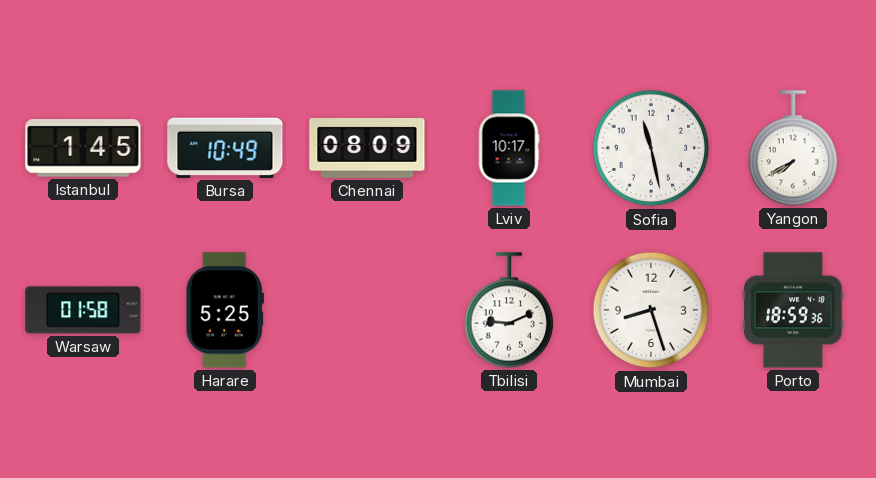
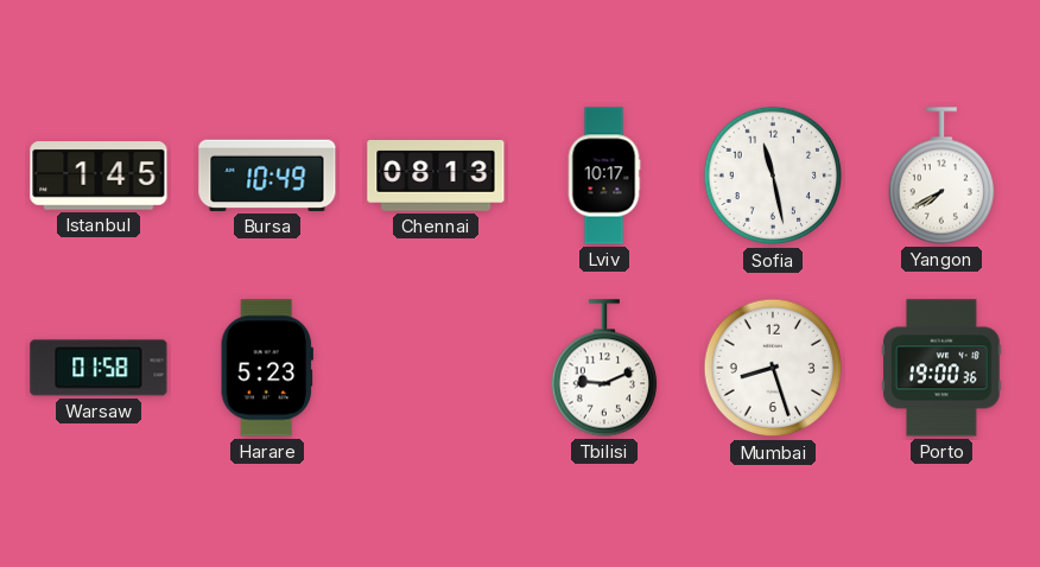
Chennai: 08:09 -> 08:13
Harare: 5:25 -> 5:23
Porto: 18:59 -> 19:00
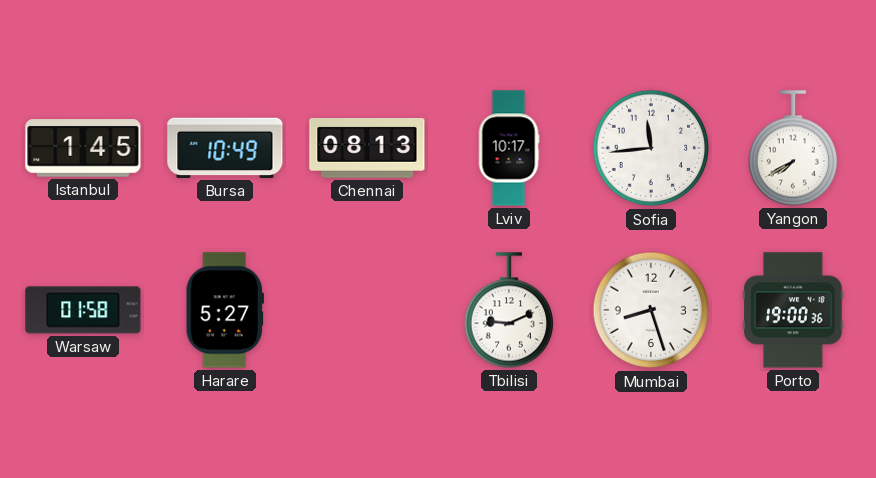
Sofia: 11:28 -> 11:44
Harare: 5:23 -> 5:27
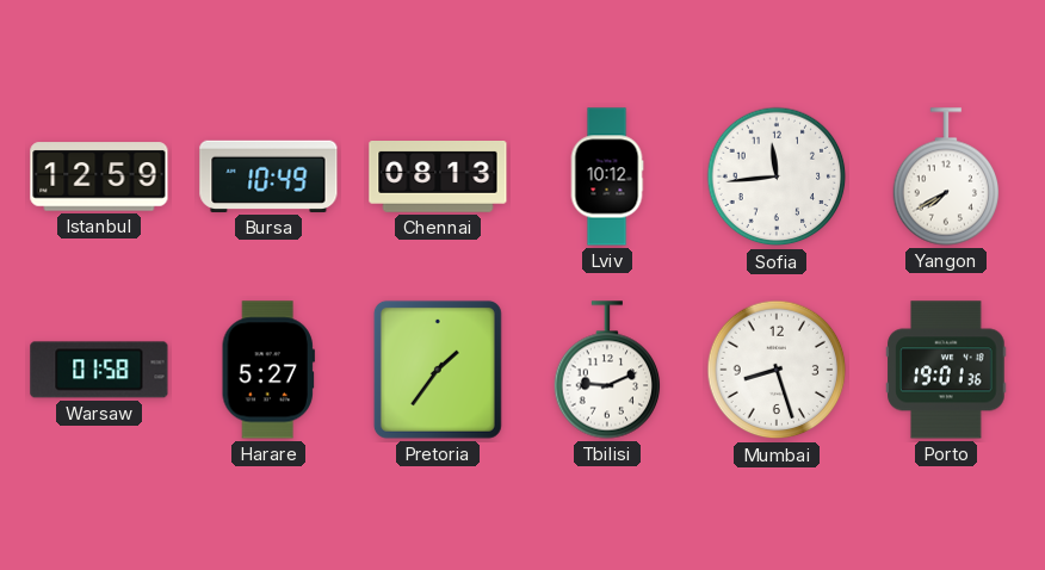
Istanbul: 1:45 -> 12:59
Lviv: 10:17 -> 10:12
Pretoria: none -> 1:36
Porto: 19:00 -> 19:01
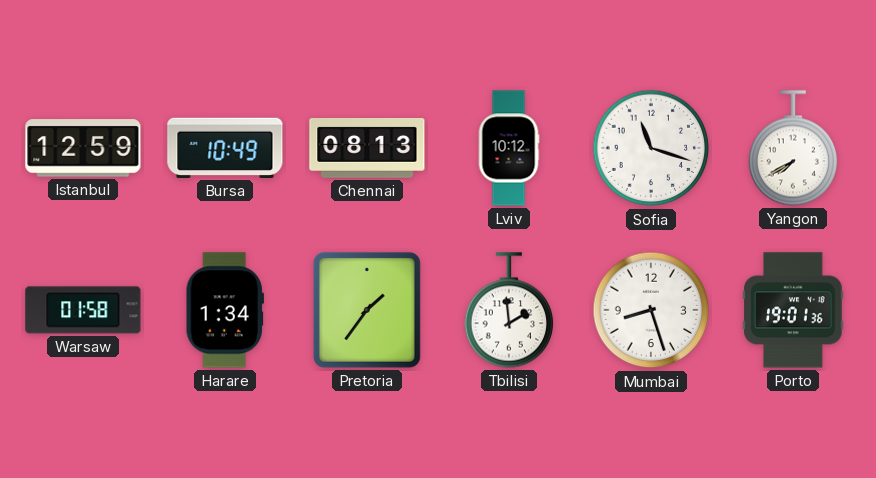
Sofia: 11:44 -> 11:18
Harare: 5:27 -> 1:34
Tbilisi: 9:11 -> 1:59
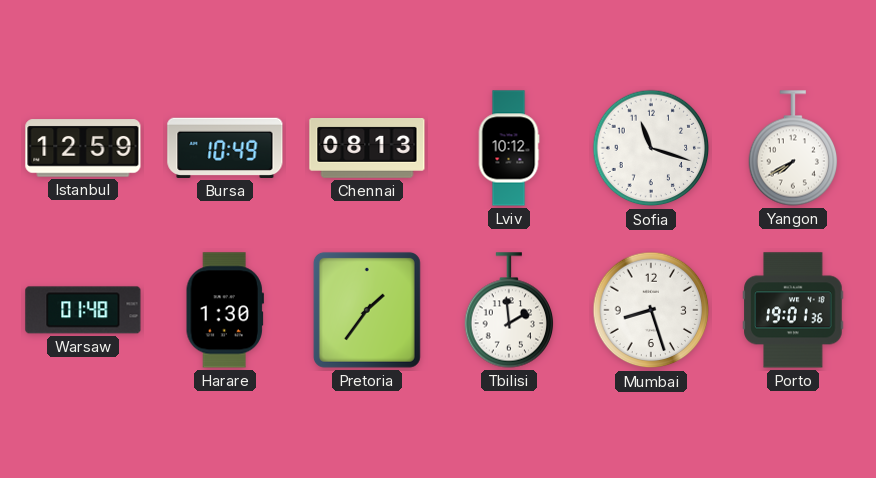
Warsaw: 01:58 -> 01:48
Harare: 1:34 -> 1:30
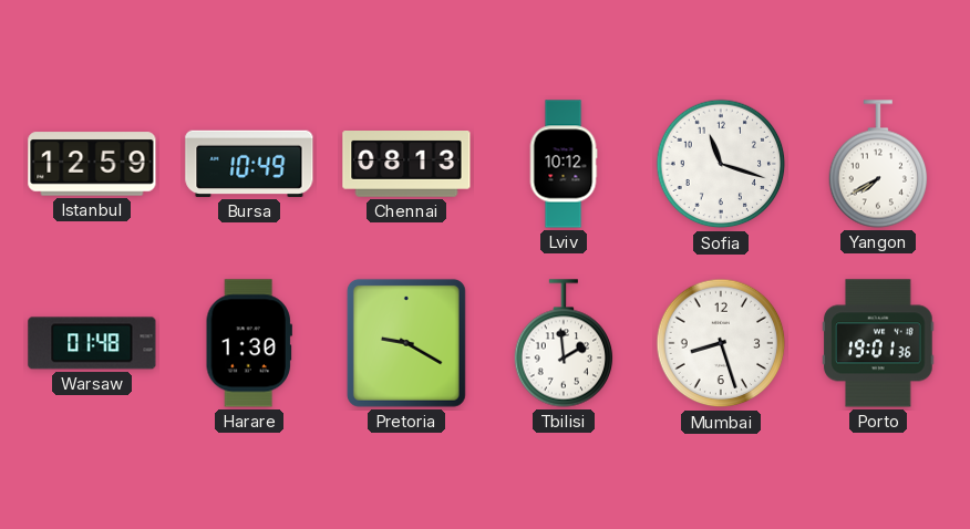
Pretoria: 1:36 -> 9:20
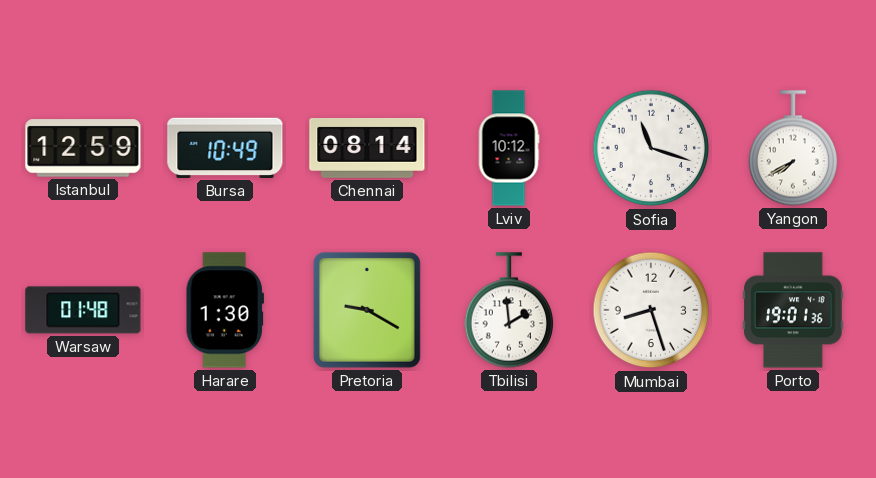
Chennai: 08:13 -> 08:14
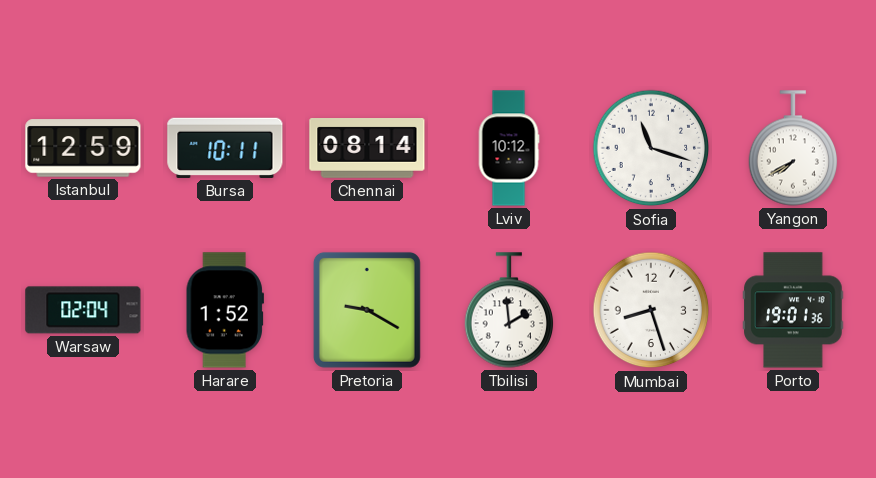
Bursa: 10:49 -> 10:11
Warsaw: 01:48 -> 02:04
Harare: 1:30 -> 1:52
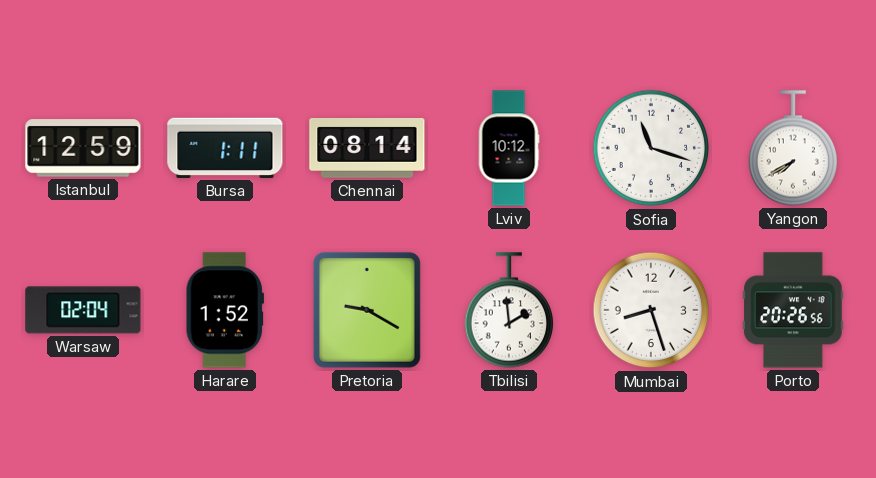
Bursa: 10:11 -> 1:11
Porto: 19:01 -> 20:26
